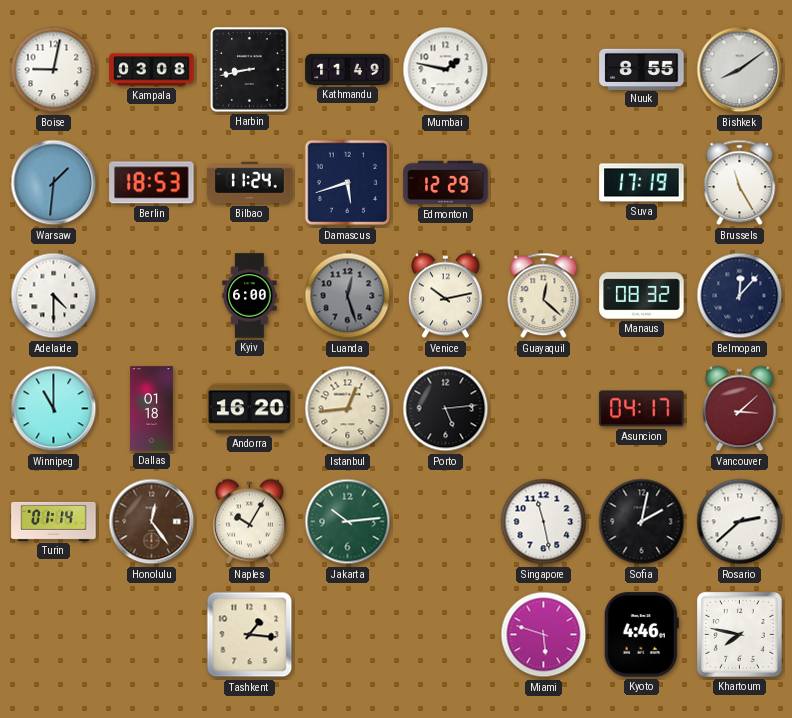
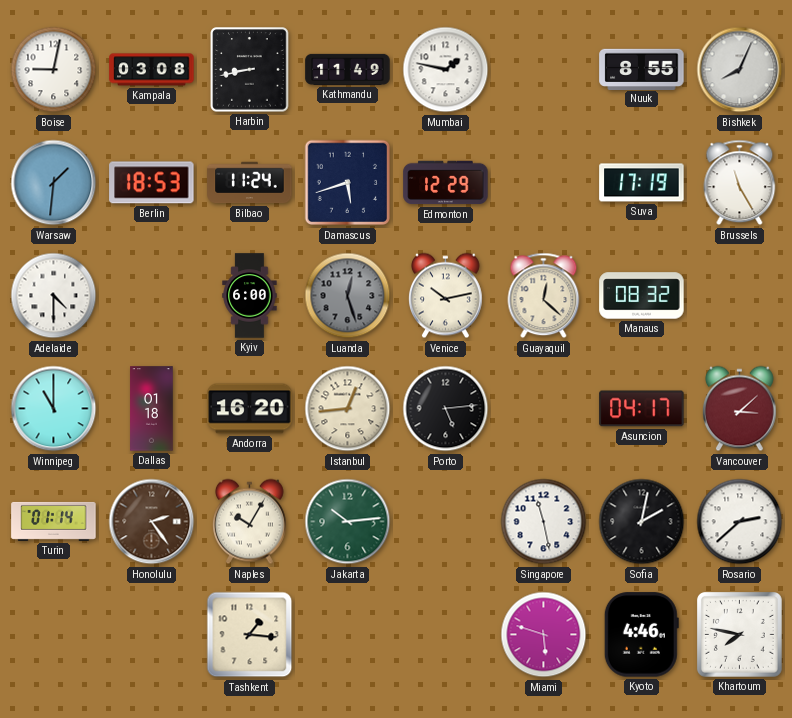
Bishkek: 8:09 -> 8:04
Belmopan: 12:07 -> none
Honolulu: 12:24 -> 2:24
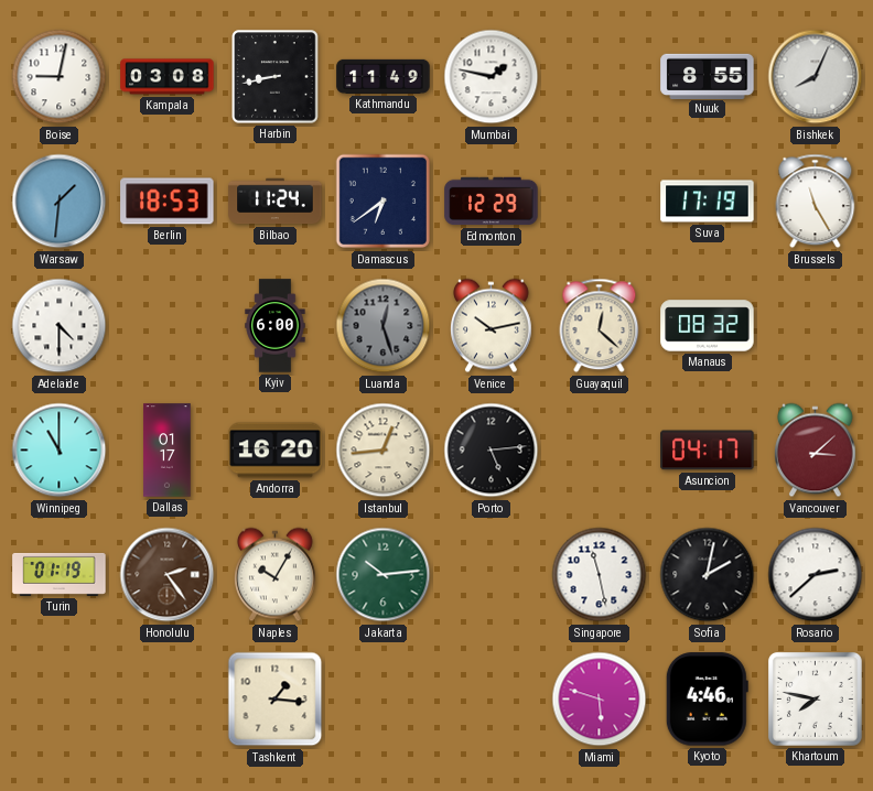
Damascus: 5:42 -> 6:39
Dallas: 01:18 -> 01:17
Turin: 01:14 -> 01:19
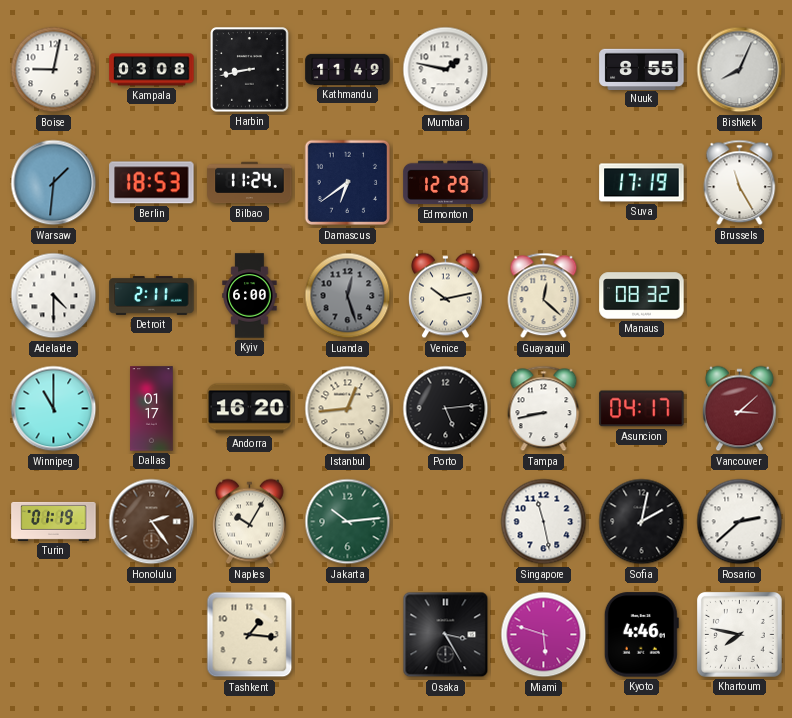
Detroit: none -> 2:11
Tampa: none -> 8:43
Osaka: none -> 3:25
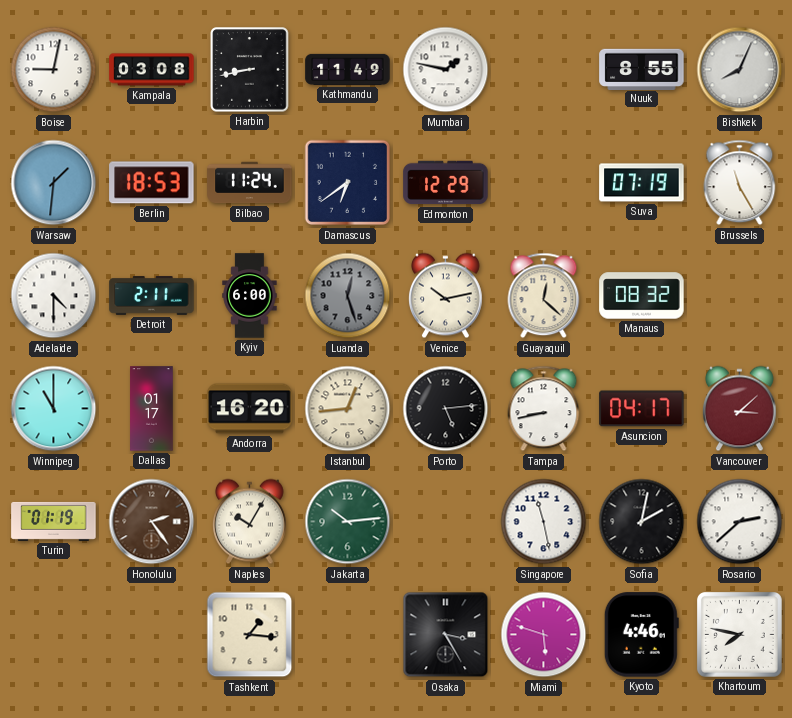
Suva: 17:19 -> 07:19
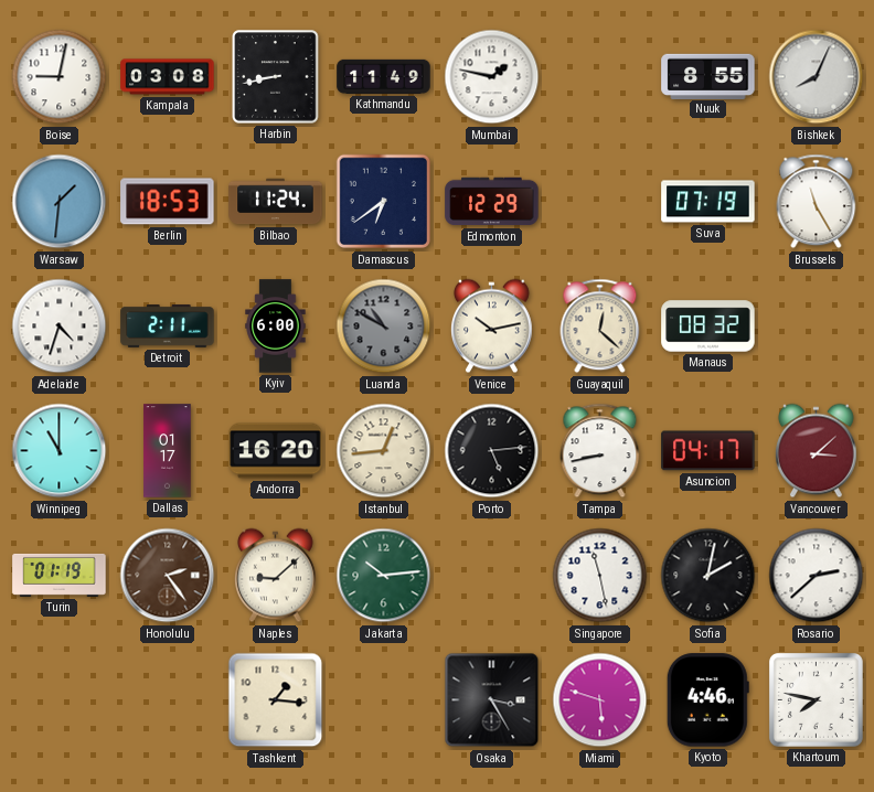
Adelaide: 4:30 -> 4:33
Luanda: 12:27 -> 10:50
Naples: 10:05 -> 9:08
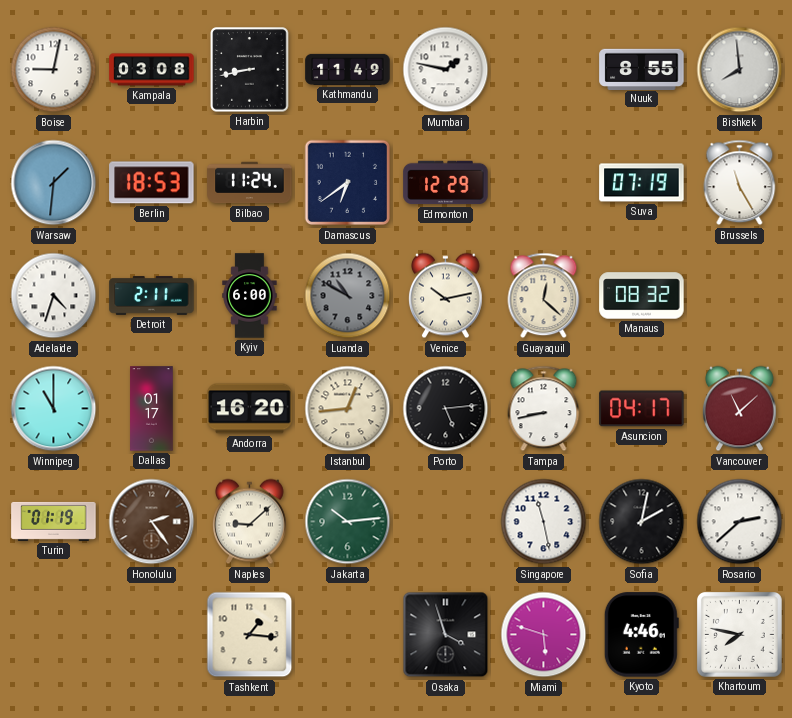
Bishkek: 8:04 -> 7:59
Vancouver: 3:08 -> 11:08
Osaka: 3:25 -> 3:57
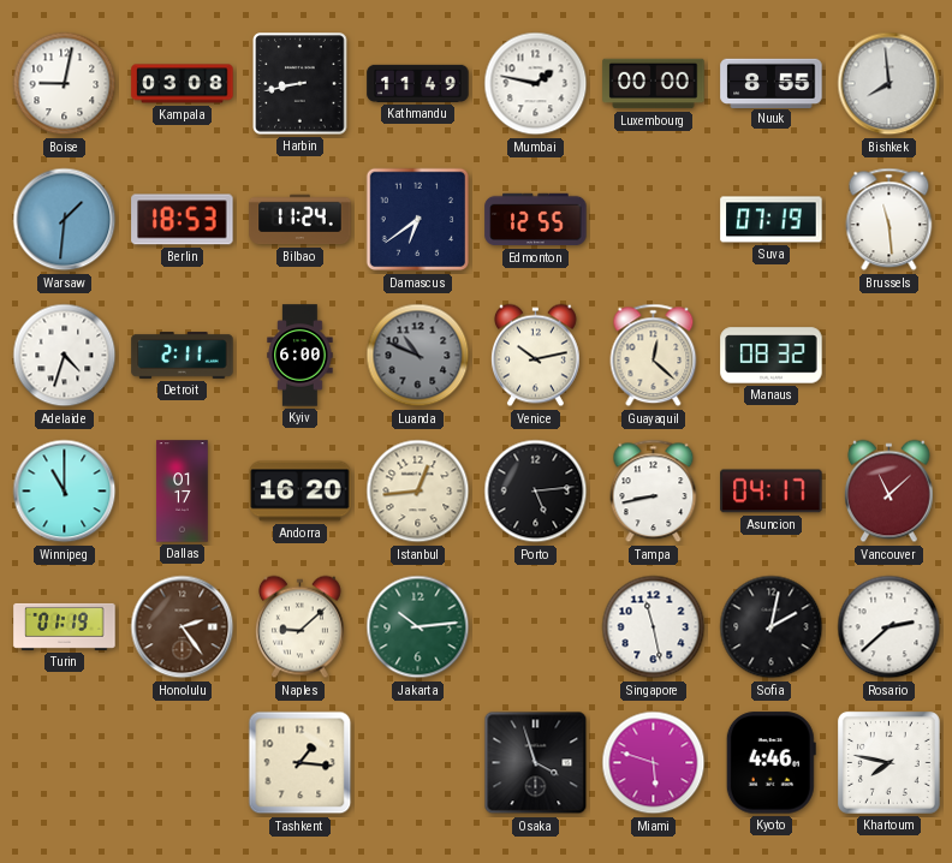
Luxembourg: none -> 00:00
Edmonton: 12:29 -> 12:55
Brussels: 11:25 -> 11:29
Luanda: 10:50 -> 10:49
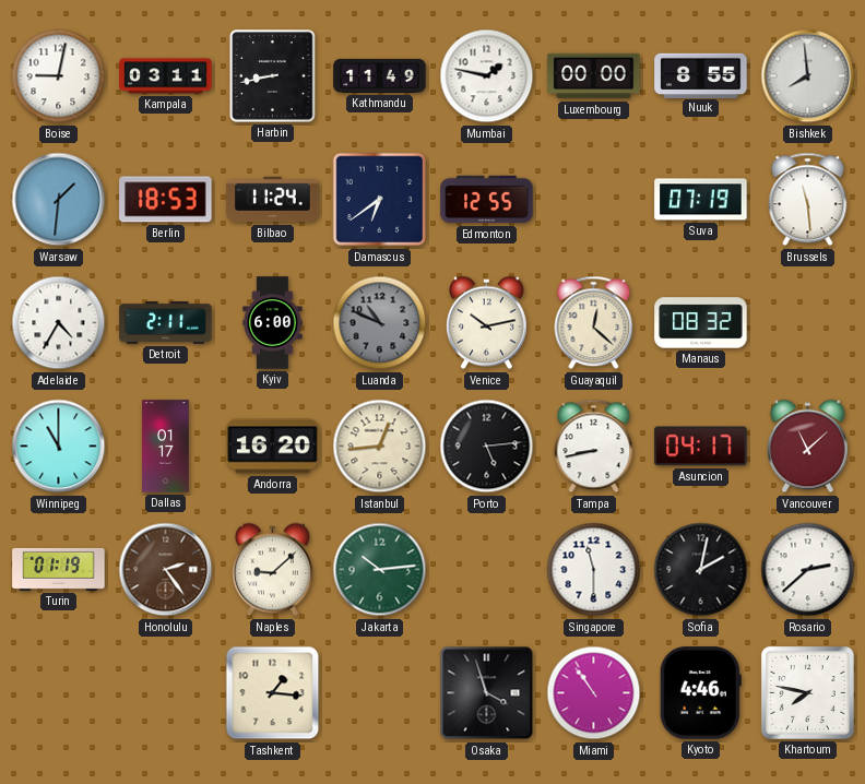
Kampala: 03:08 -> 03:11
Adelaide: 4:33 -> 4:35
Singapore: 11:28 -> 11:30
Miami: 5:48 -> 10:54
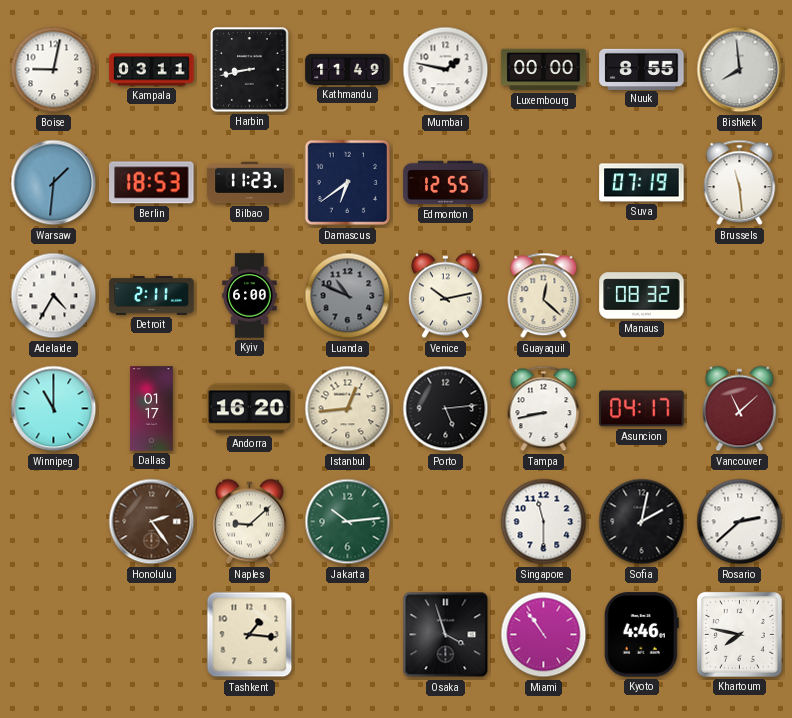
Bilbao: 11:24 -> 11:23
Turin: 01:19 -> none
